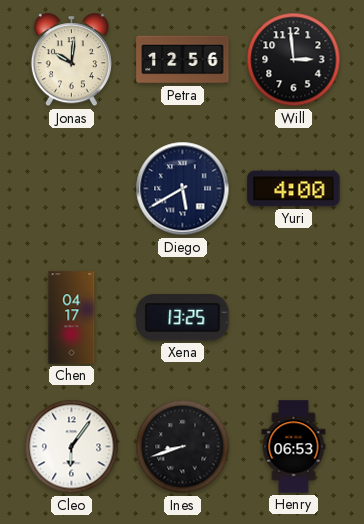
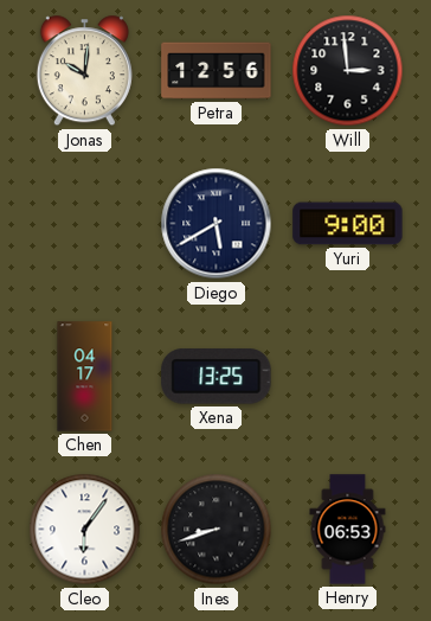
Yuri: 4:00 -> 9:00
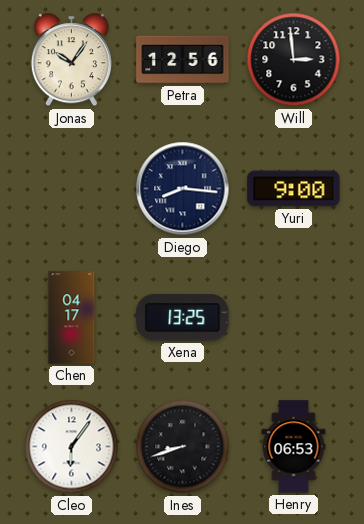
Jonas: 10:01 -> 10:06
Diego: 5:40 -> 8:16
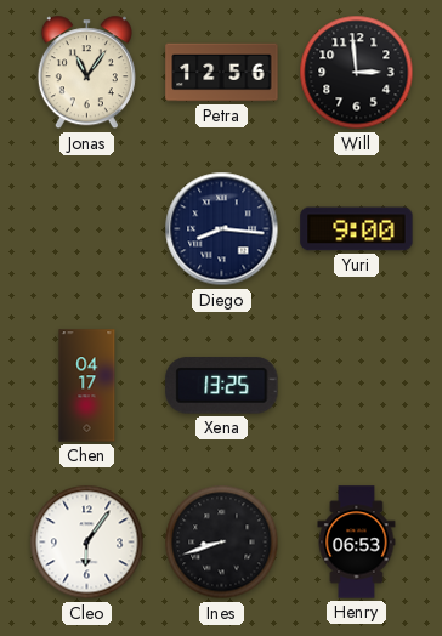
Jonas: 10:06 -> 11:06
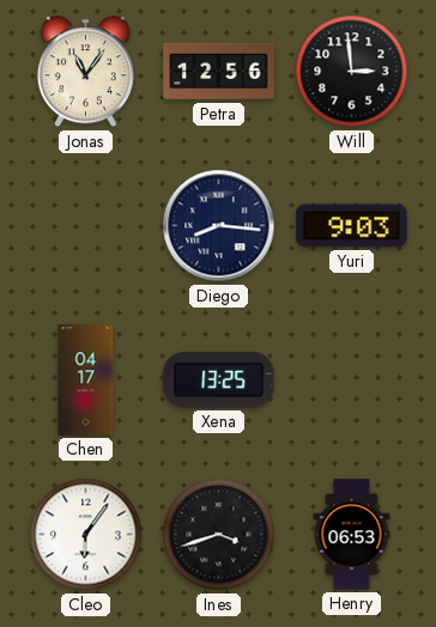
Yuri: 9:00 -> 9:03
Ines: 8:42 -> 3:42
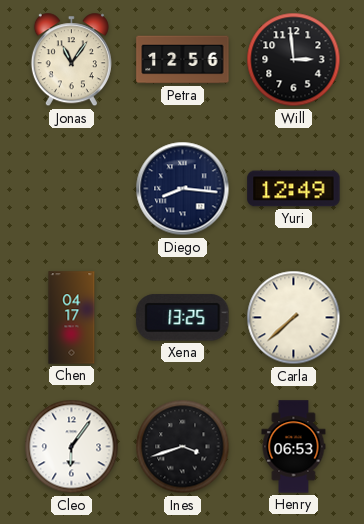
Yuri: 9:03 -> 12:49
Carla: none -> 7:38
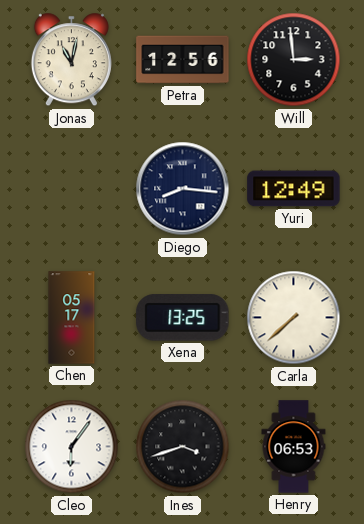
Jonas: 11:06 -> 11:02
Chen: 04:17 -> 05:17
